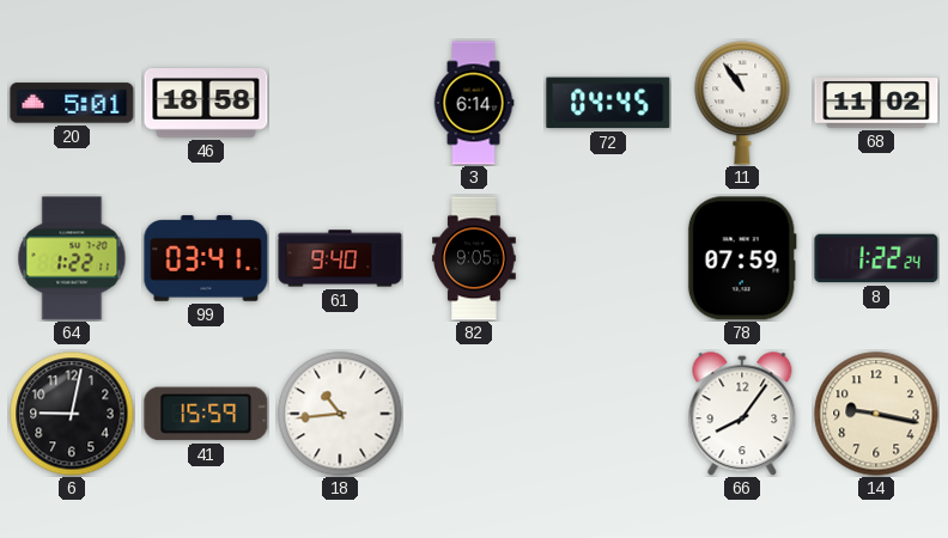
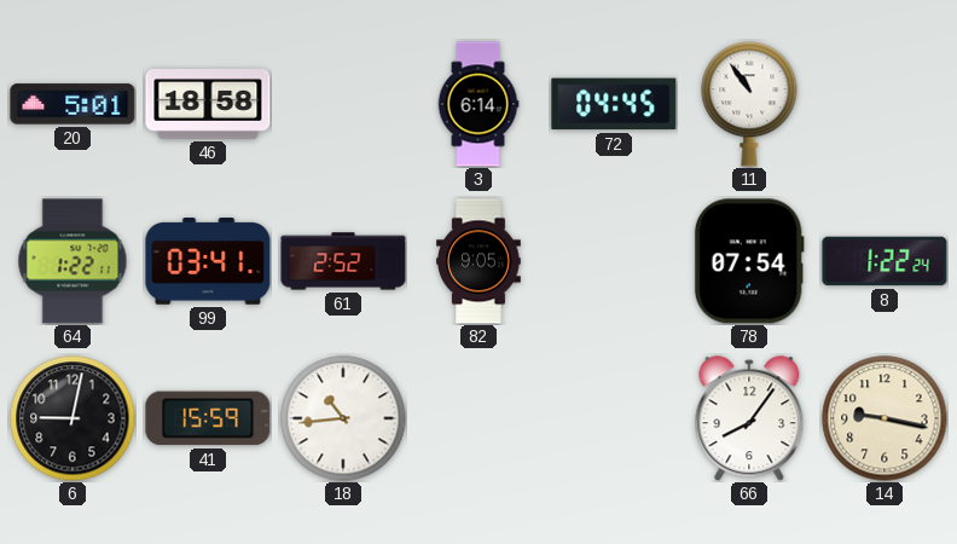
68: 11:02 -> none
61: 9:40 -> 2:52
78: 07:59 -> 07:54
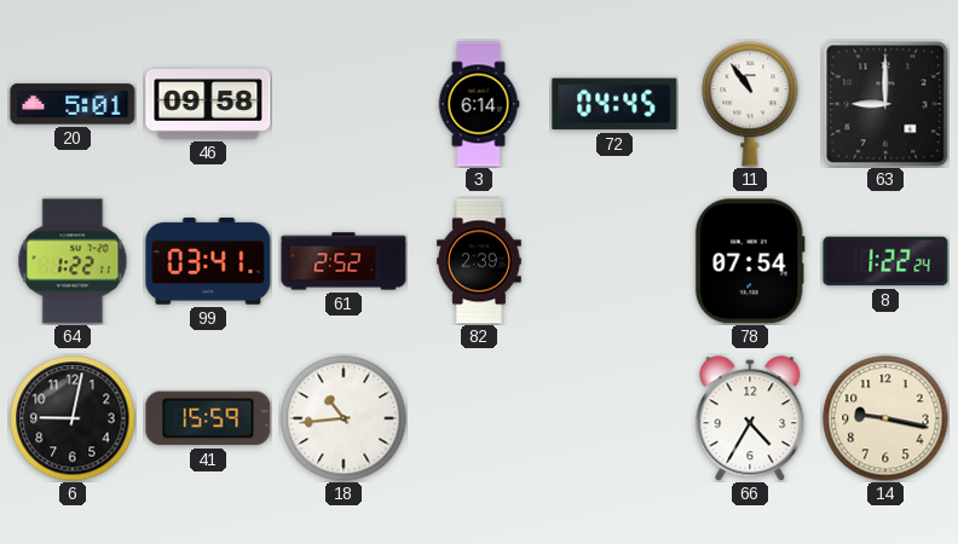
46: 18:58 -> 09:58
63: none -> 9:00
82: 9:05 -> 2:39
66: 8:06 -> 4:35
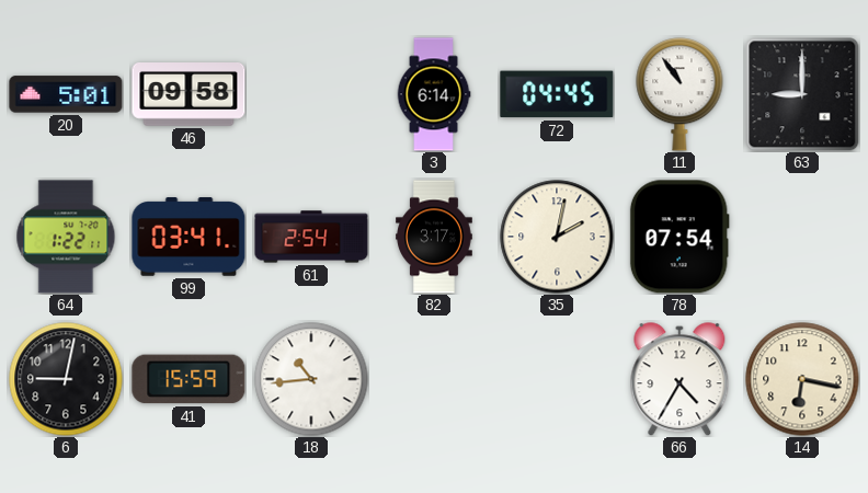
61: 2:52 -> 2:54
82: 2:39 -> 3:17
35: none -> 2:02
8: 1:22 -> none
14: 9:17 -> 6:17
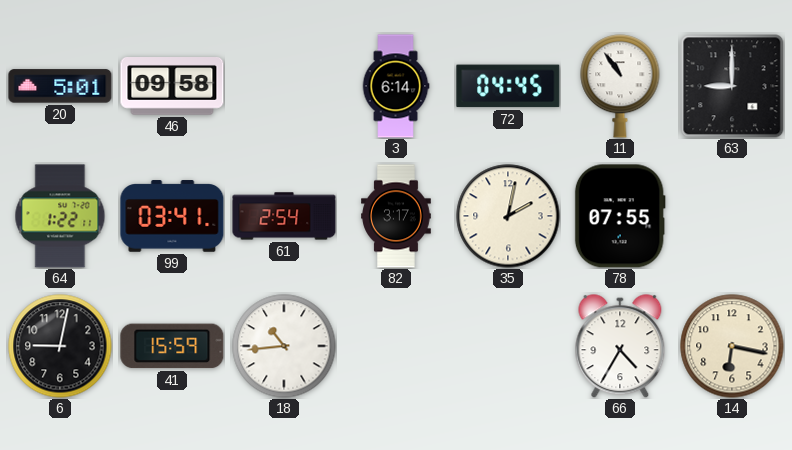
78: 07:54 -> 07:55
